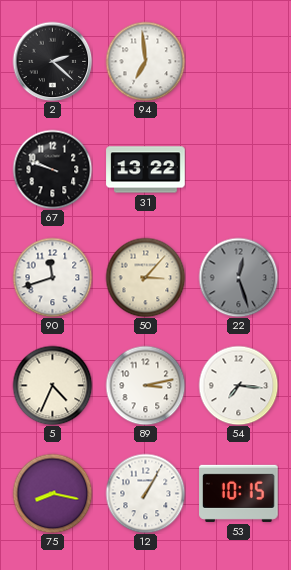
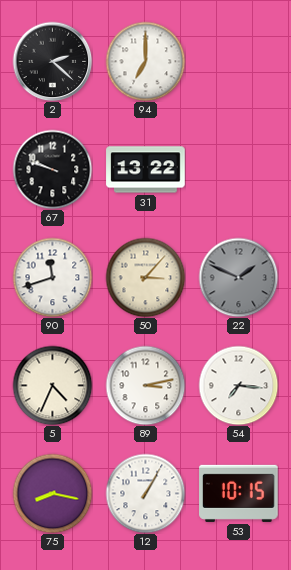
94: 6:59 -> 7:00
22: 12:27 -> 1:49
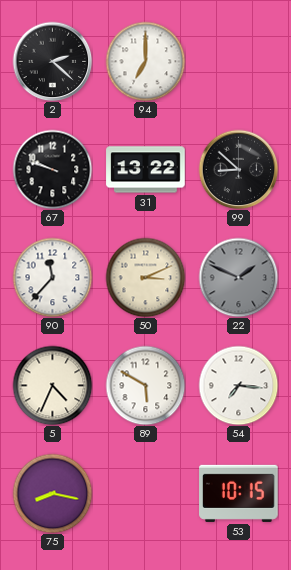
99: none -> 8:52
90: 11:42 -> 11:37
50: 3:07 -> 3:11
89: 3:13 -> 5:50
12: 1:05 -> none
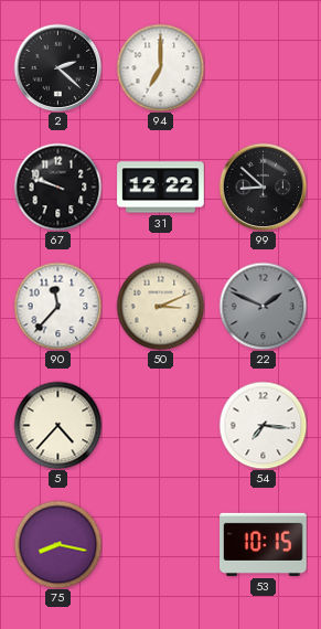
31: 13:22 -> 12:22
5: 4:34 -> 4:37
89: 5:50 -> none
